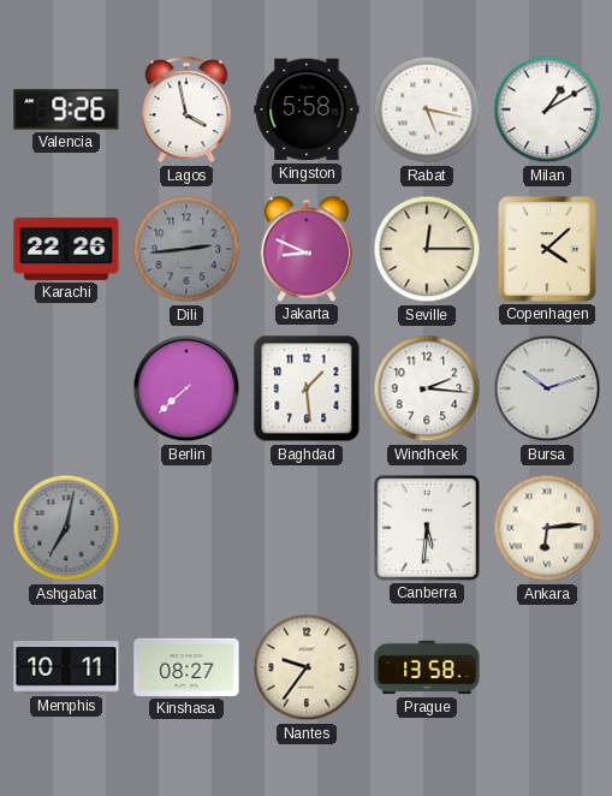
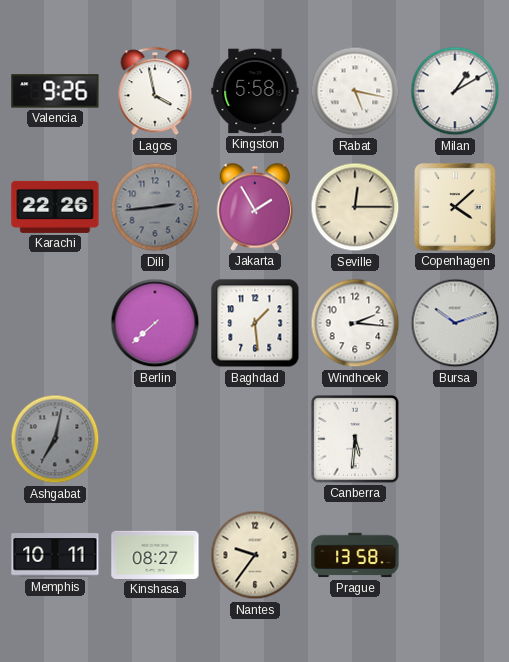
Jakarta: 8:49 -> 1:55
Ankara: 6:14 -> none
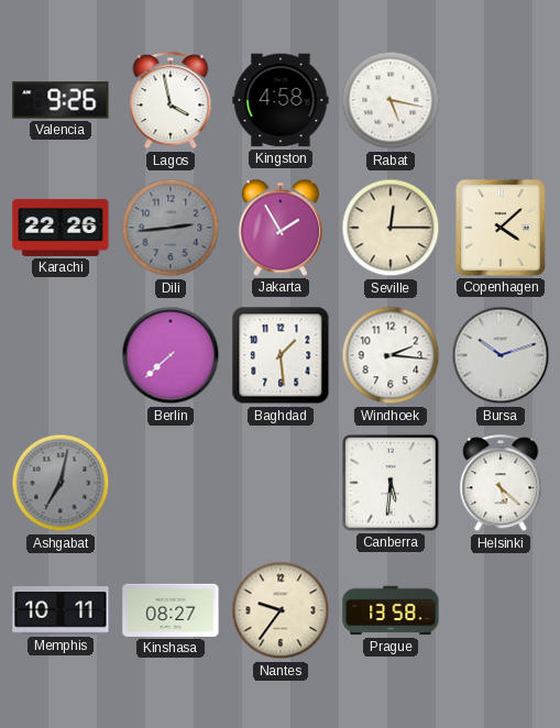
Kingston: 5:58 -> 4:58
Milan: 1:10 -> none
Helsinki: none -> 5:22
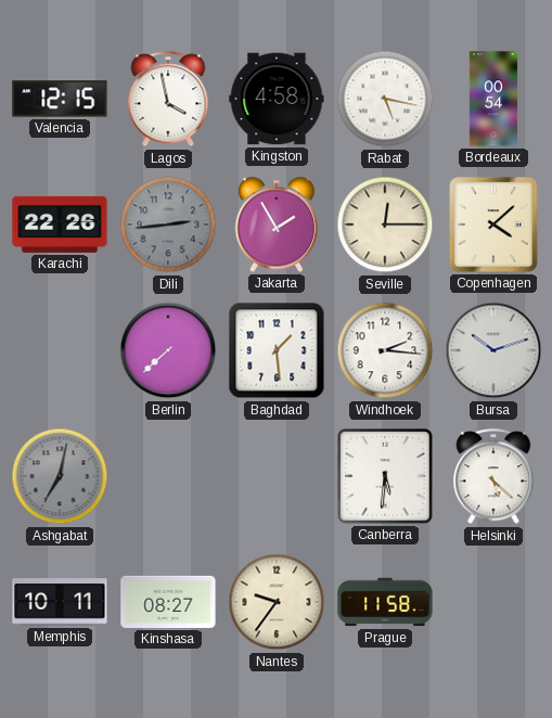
Valencia: 9:26 -> 12:15
Bordeaux: none -> 00:54
Prague: 13:58 -> 11:58
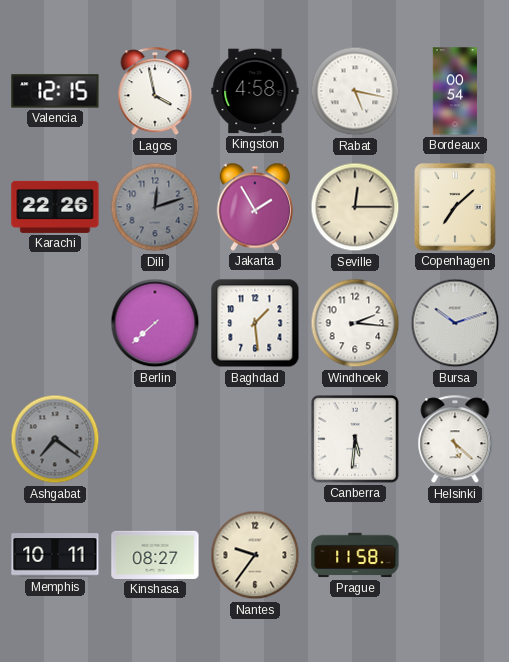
Dili: 2:44 -> 12:12
Copenhagen: 4:08 -> 7:08
Ashgabat: 7:02 -> 7:21
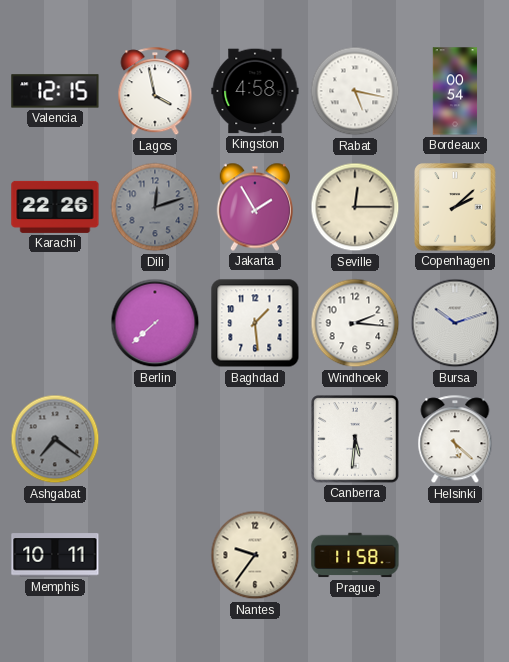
Copenhagen: 7:08 -> 2:08
Kinshasa: 08:27 -> none
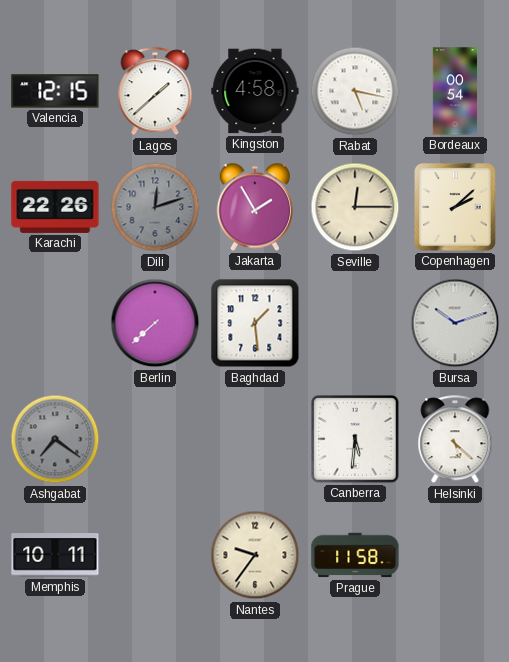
Lagos: 3:58 -> 1:38
Windhoek: 2:16 -> none
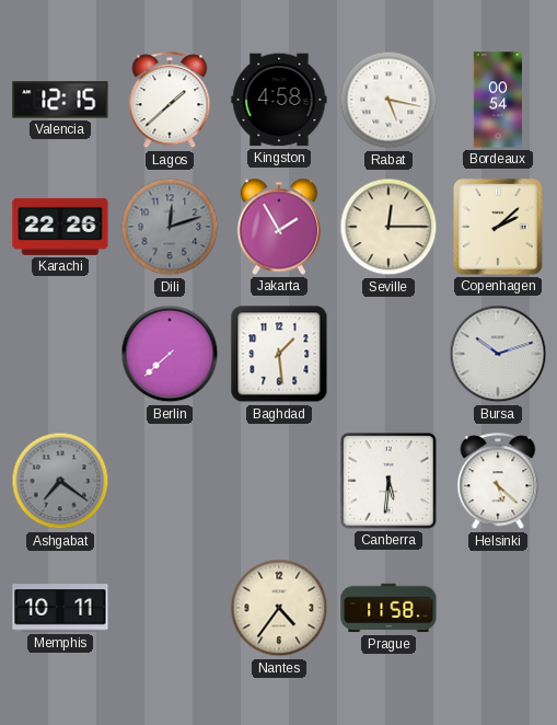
Nantes: 9:36 -> 4:36
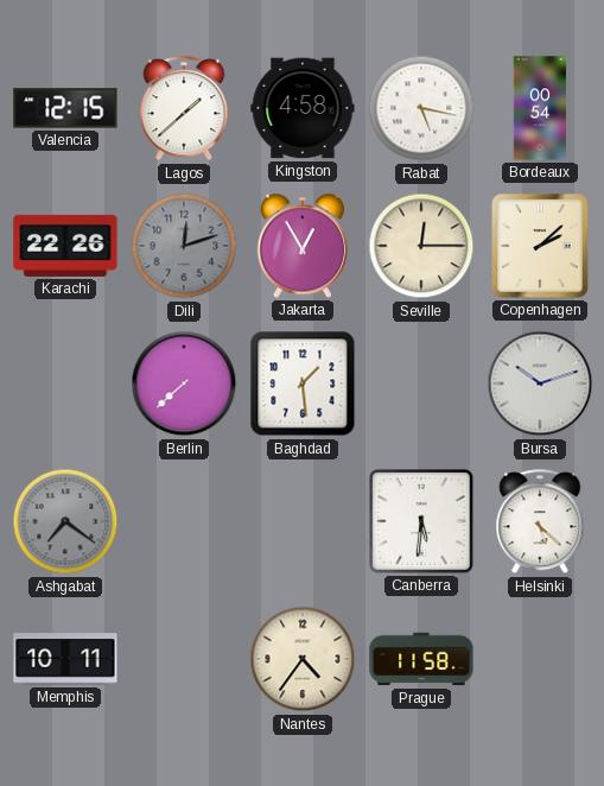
Jakarta: 1:55 -> 12:55
